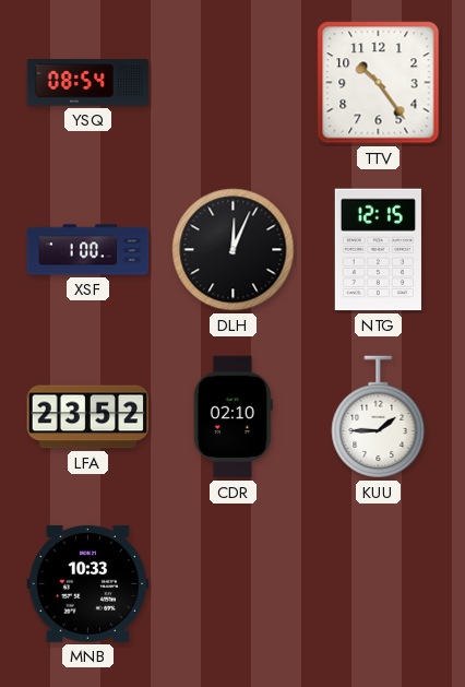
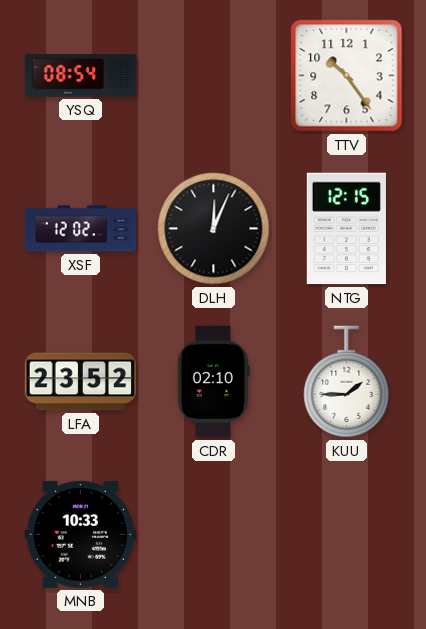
XSF: 1:00 -> 12:02
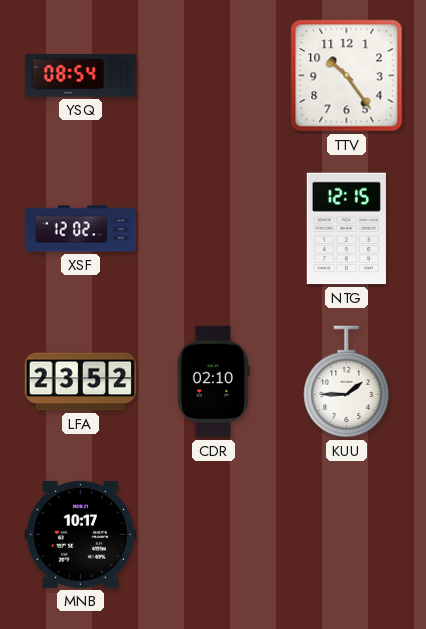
DLH: 12:04 -> none
MNB: 10:33 -> 10:17
